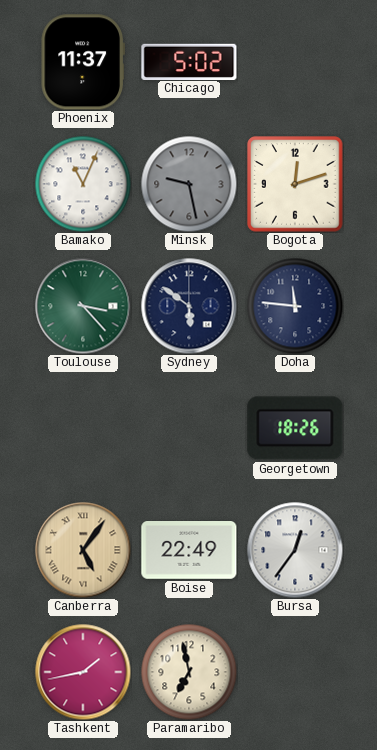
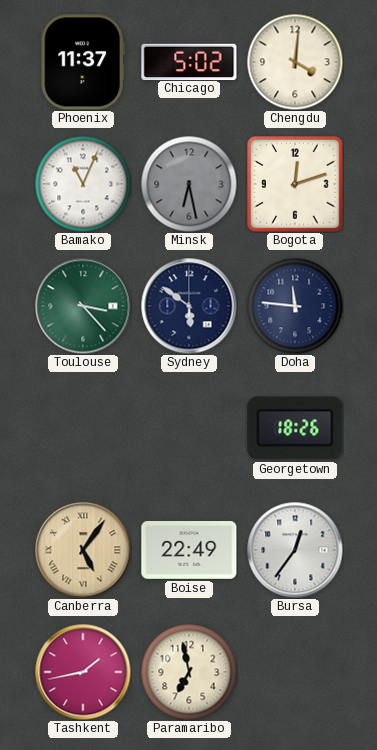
Chengdu: none -> 4:01
Minsk: 9:28 -> 6:28
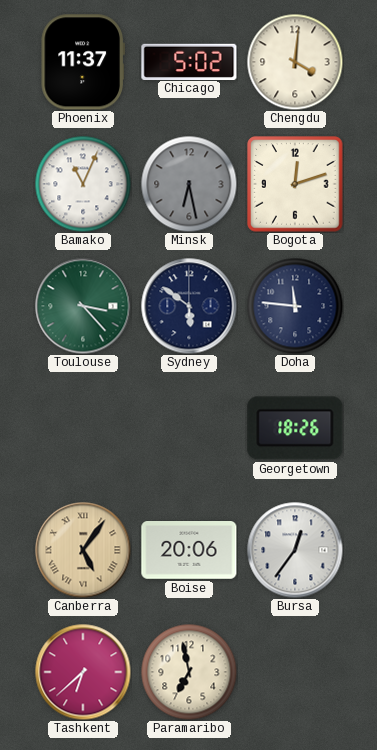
Boise: 22:49 -> 20:06
Tashkent: 1:43 -> 6:38
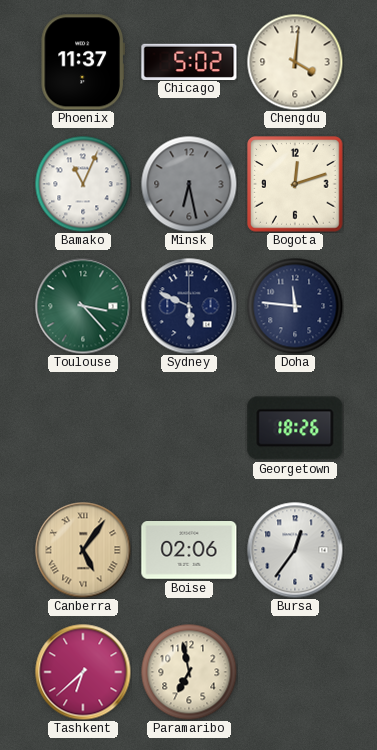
Sydney: 5:51 -> 5:49
Boise: 20:06 -> 02:06
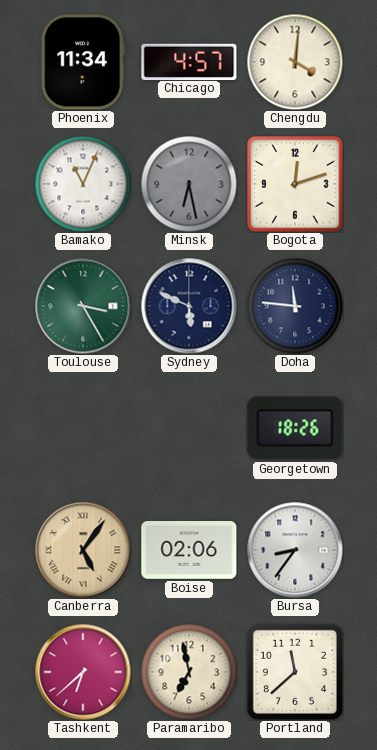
Phoenix: 11:37 -> 11:34
Chicago: 5:02 -> 4:57
Toulouse: 3:23 -> 3:25
Bursa: 12:36 -> 8:36
Portland: none -> 11:38
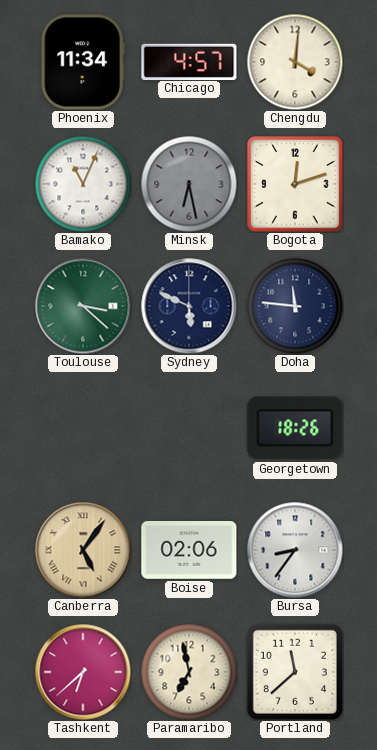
Toulouse: 3:25 -> 3:22
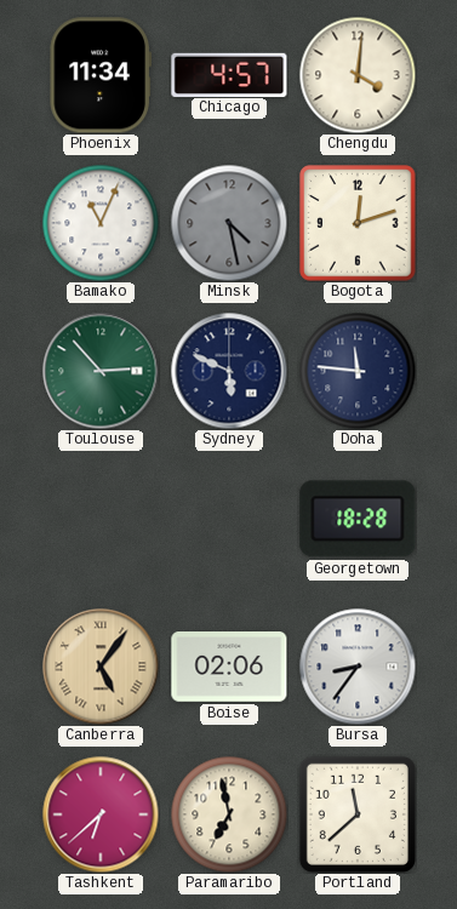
Minsk: 6:28 -> 4:28
Toulouse: 3:22 -> 2:53
Georgetown: 18:26 -> 18:28
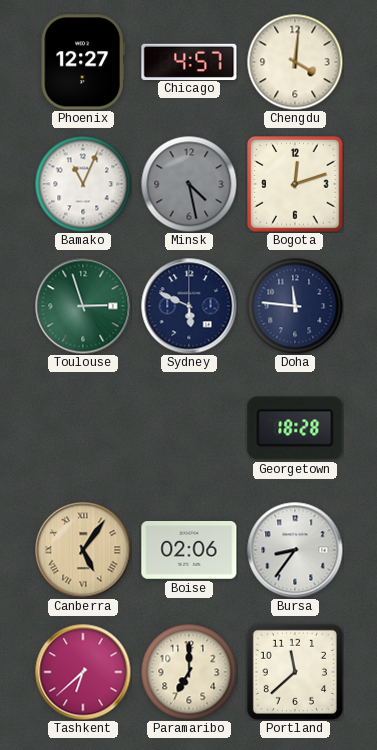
Phoenix: 11:34 -> 12:27
Toulouse: 2:53 -> 2:57
Paramaribo: 6:58 -> 7:00
